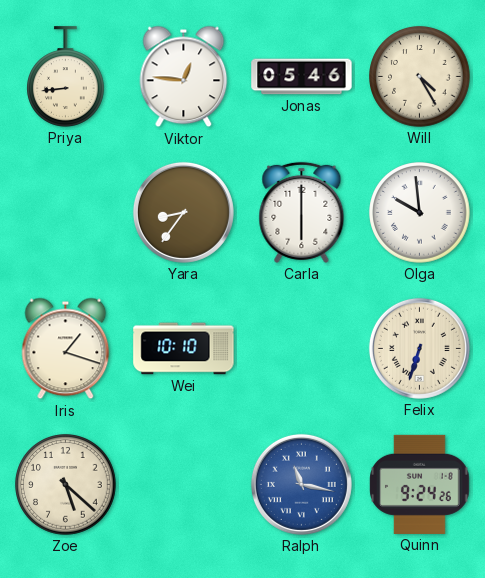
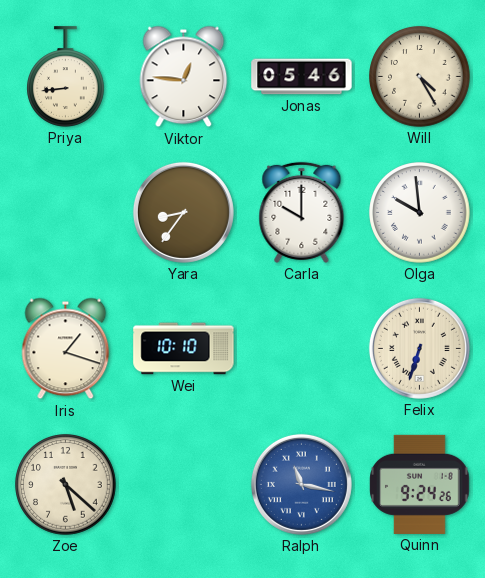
Carla: 6:00 -> 10:00
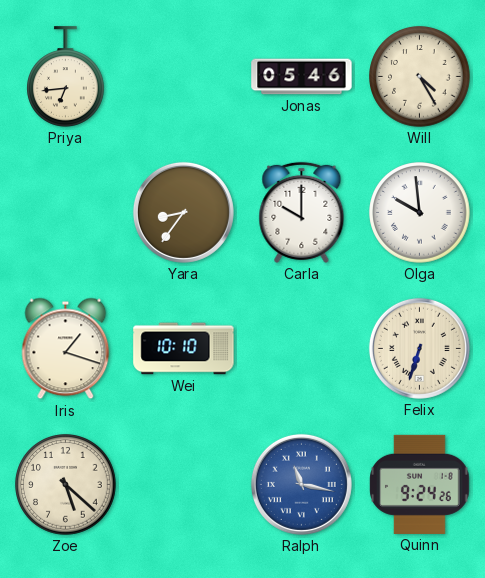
Priya: 8:44 -> 6:44
Viktor: 12:46 -> none
